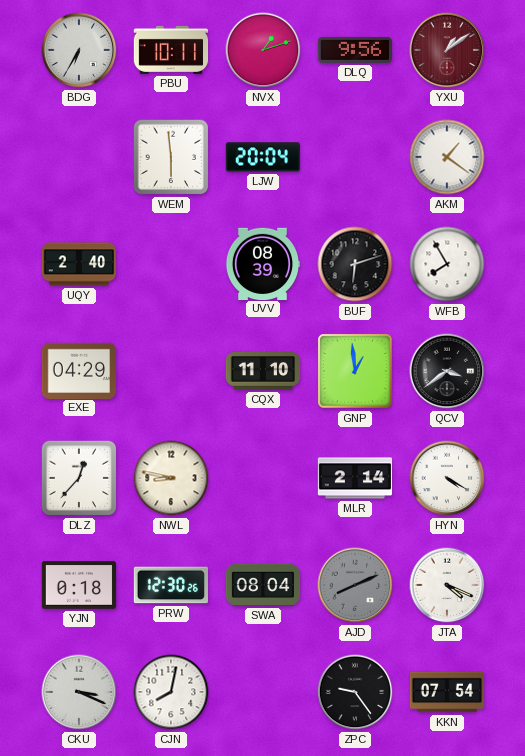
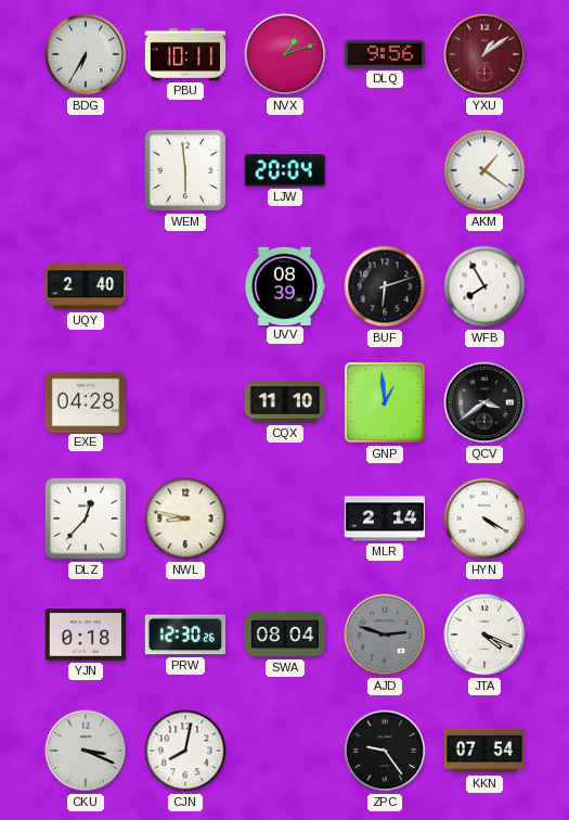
EXE: 04:29 -> 04:28
AJD: 8:11 -> 2:48
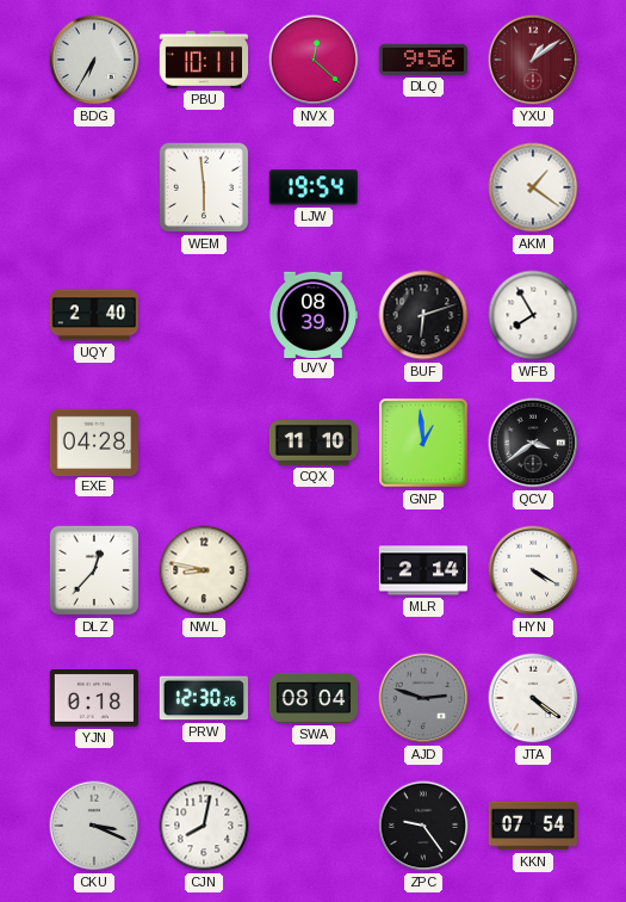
NVX: 1:12 -> 12:22
LJW: 20:04 -> 19:54
JTA: 4:19 -> 4:21
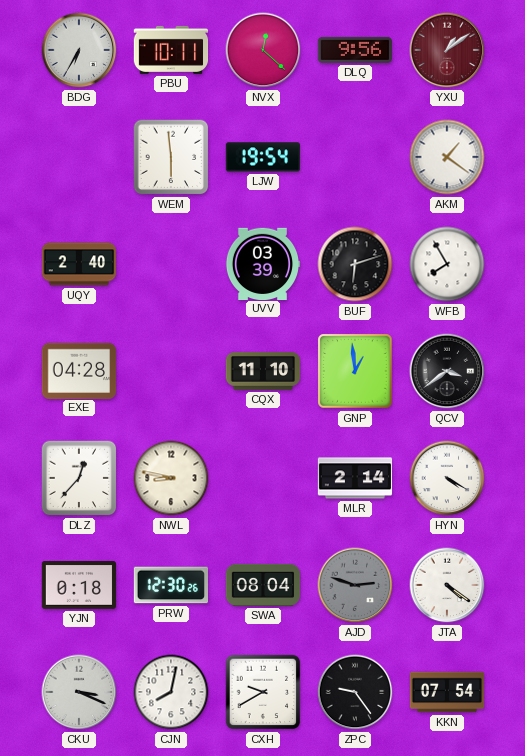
UVV: 08:39 -> 03:39
CXH: none -> 9:40
